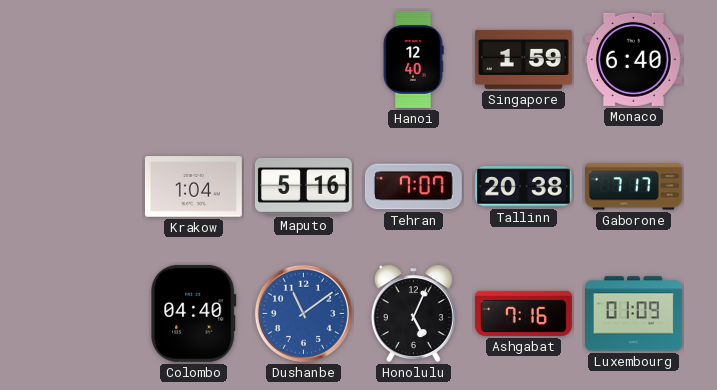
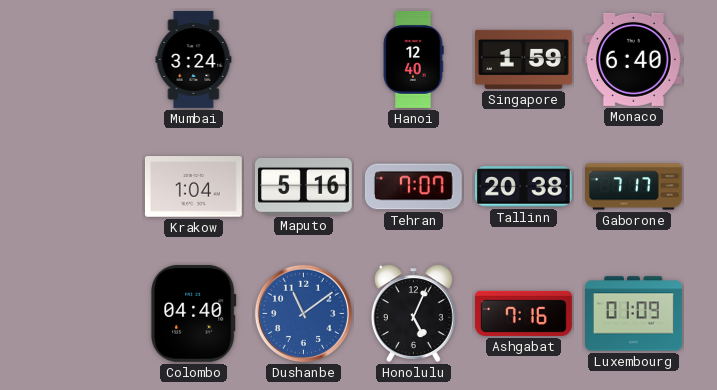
Mumbai: none -> 3:24
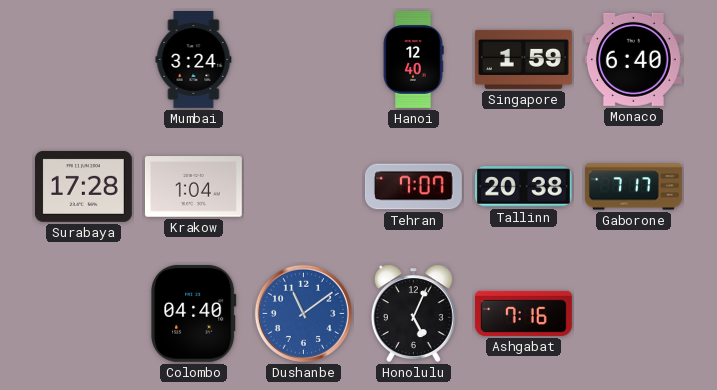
Surabaya: none -> 17:28
Maputo: 5:16 -> none
Luxembourg: 01:09 -> none
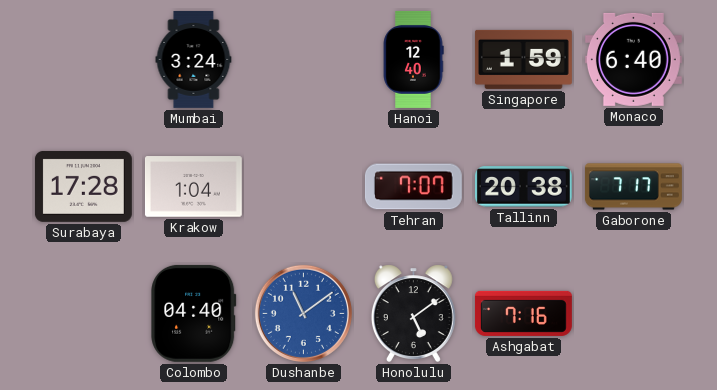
Honolulu: 5:04 -> 5:09
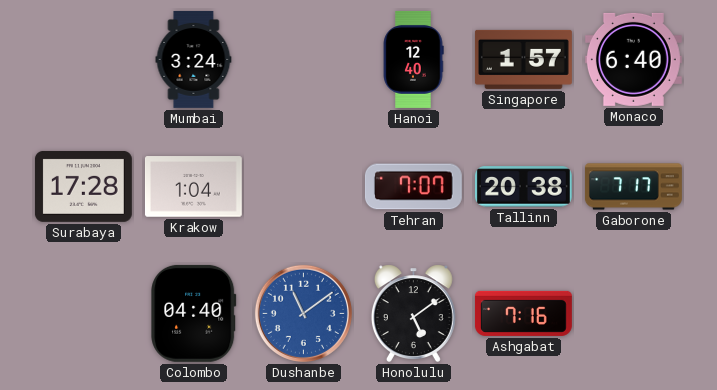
Singapore: 1:59 -> 1:57
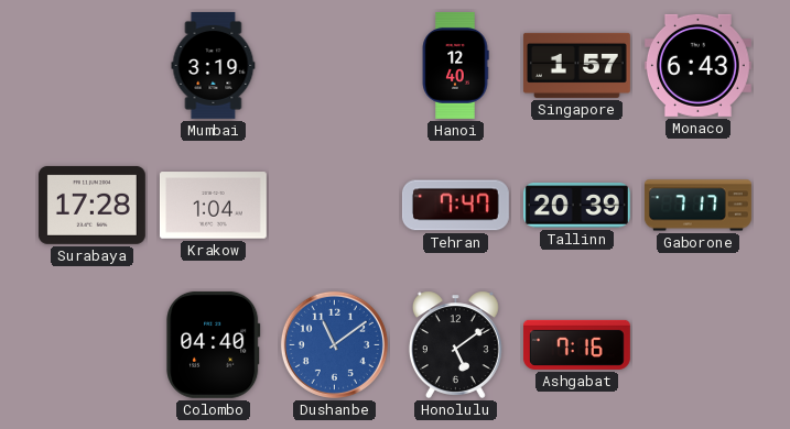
Mumbai: 3:24 -> 3:19
Monaco: 6:40 -> 6:43
Tehran: 7:07 -> 7:47
Tallinn: 20:38 -> 20:39
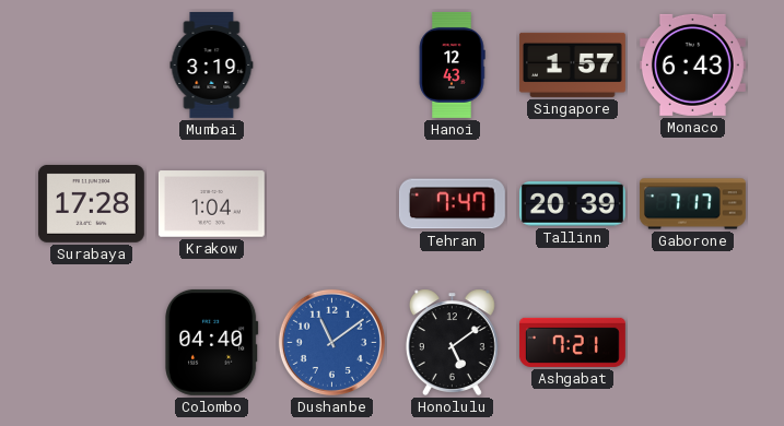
Hanoi: 12:40 -> 12:43
Ashgabat: 7:16 -> 7:21
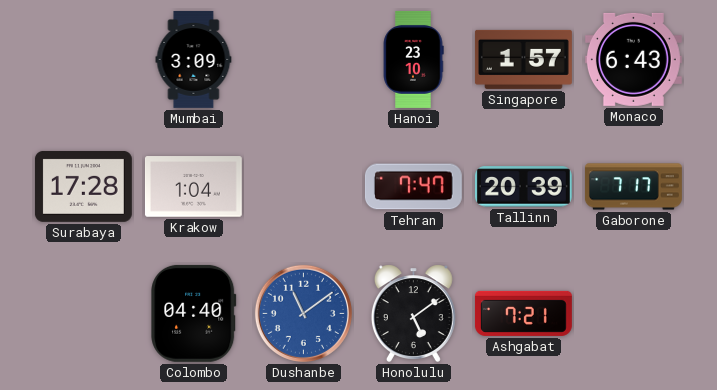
Mumbai: 3:19 -> 3:09
Hanoi: 12:43 -> 23:10
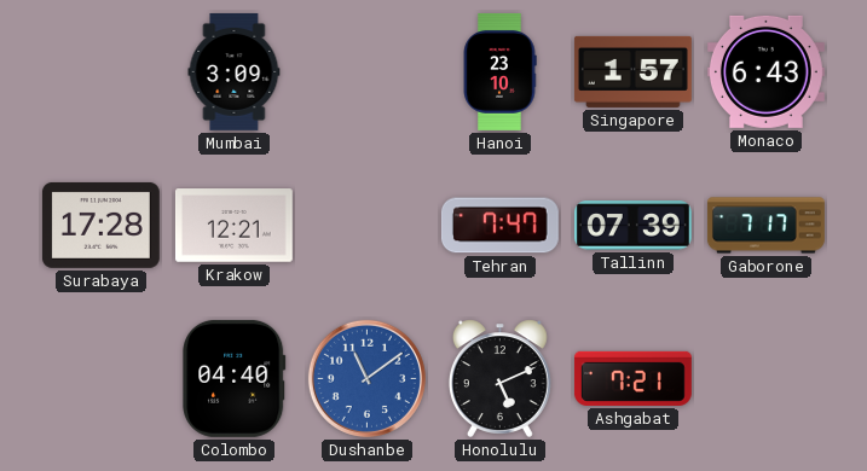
Krakow: 1:04 -> 12:21
Tallinn: 20:39 -> 07:39
Honolulu: 5:09 -> 5:11
